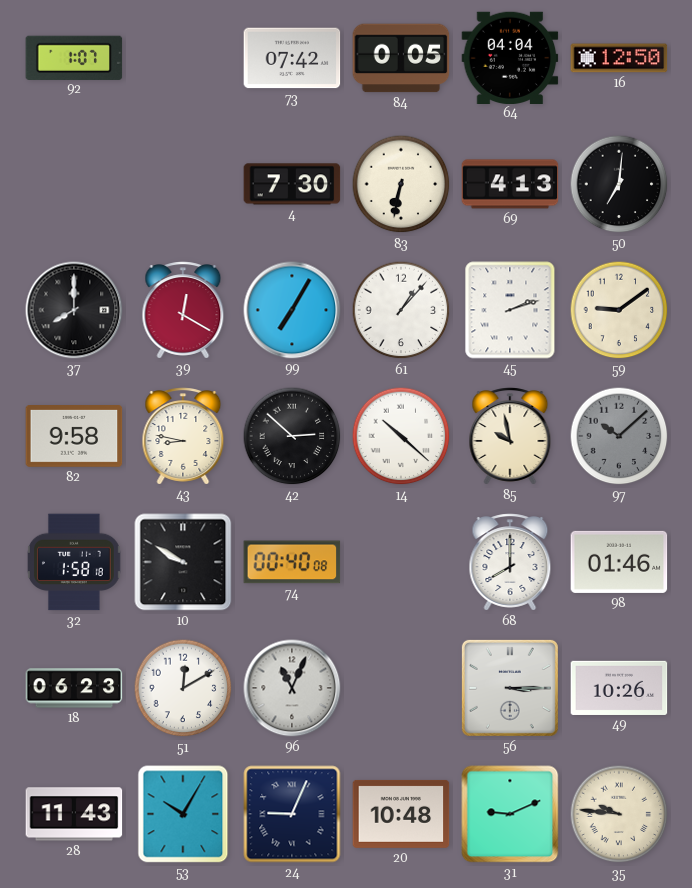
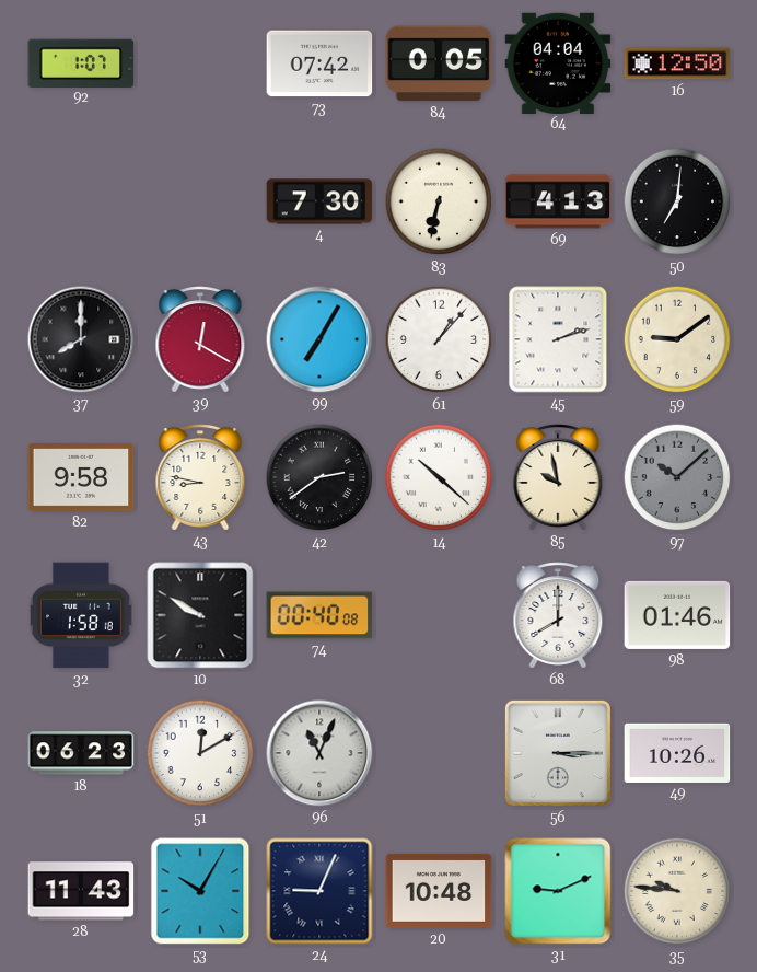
42: 2:52 -> 2:39
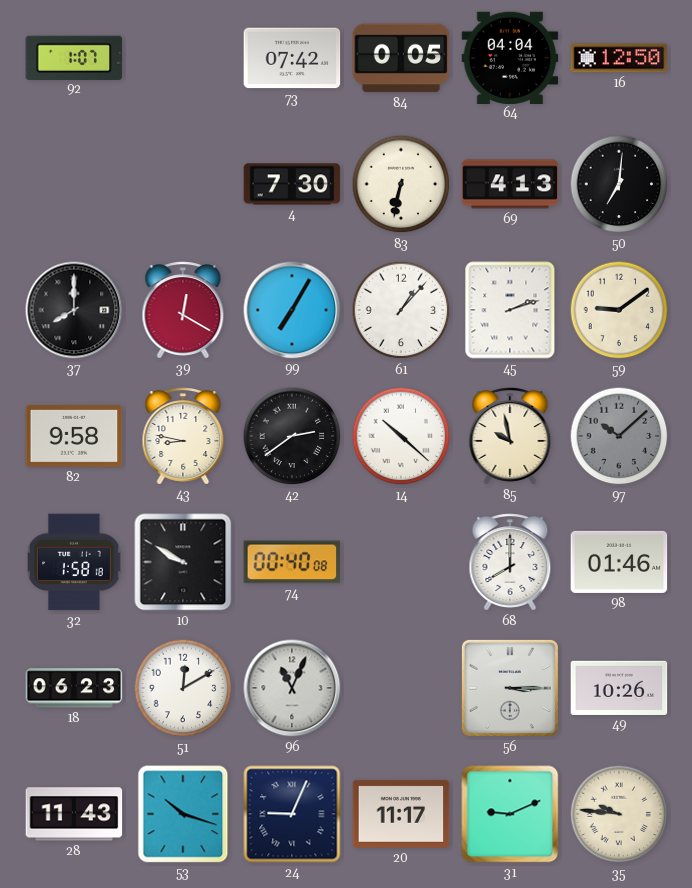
53: 10:05 -> 10:18
20: 10:48 -> 11:17
